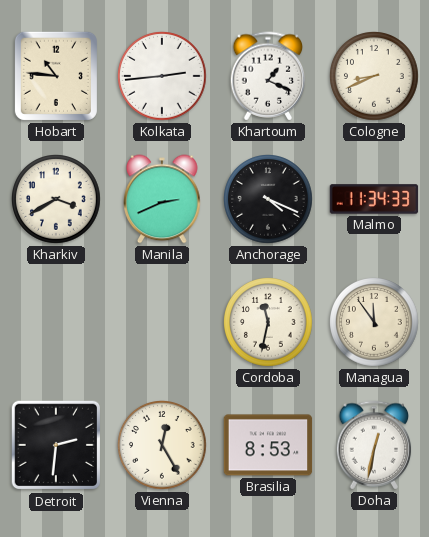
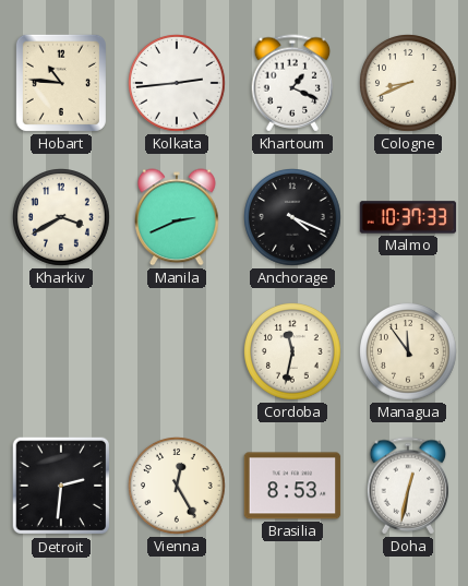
Malmo: 11:34 -> 10:37
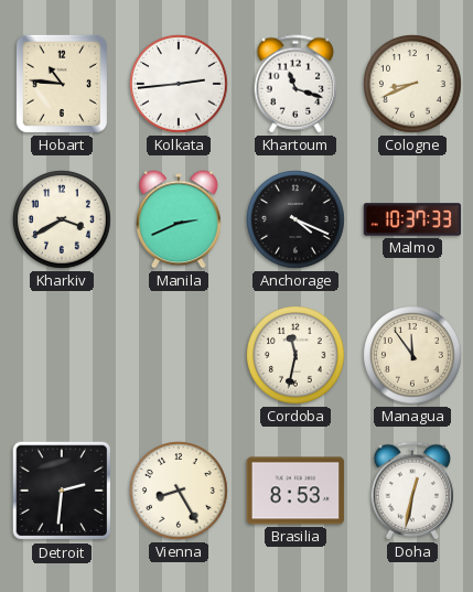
Khartoum: 1:19 -> 11:18
Vienna: 12:25 -> 8:25
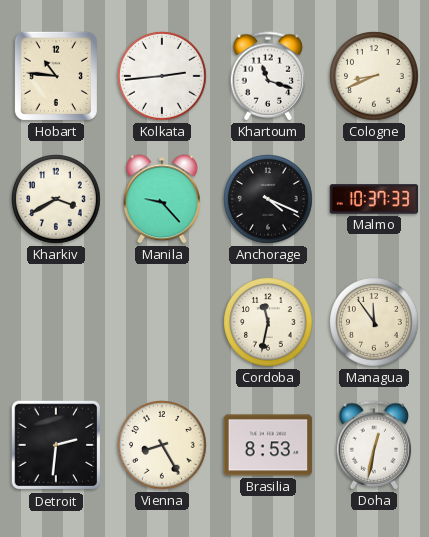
Manila: 2:41 -> 9:23
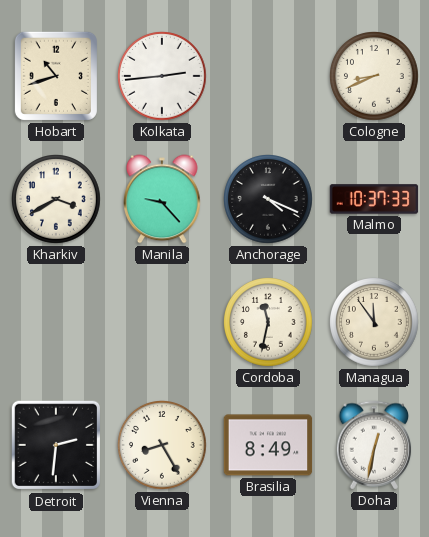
Hobart: 10:46 -> 10:42
Khartoum: 11:18 -> none
Brasilia: 8:53 -> 8:49
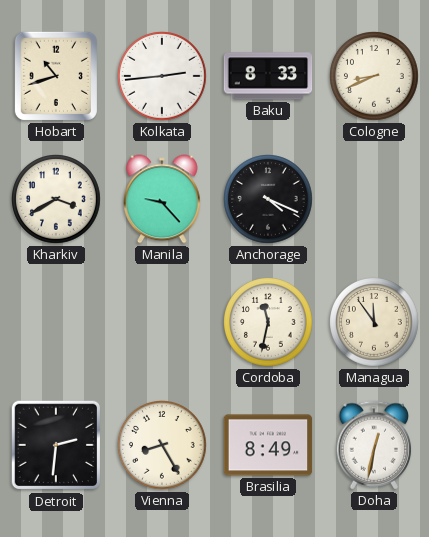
Baku: none -> 8:33
Malmo: 10:37 -> none
